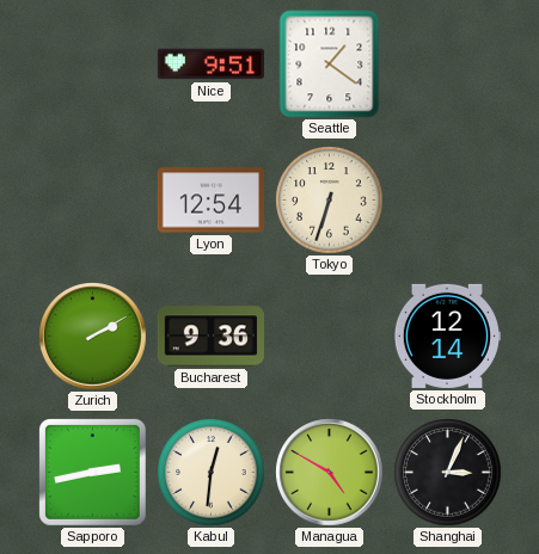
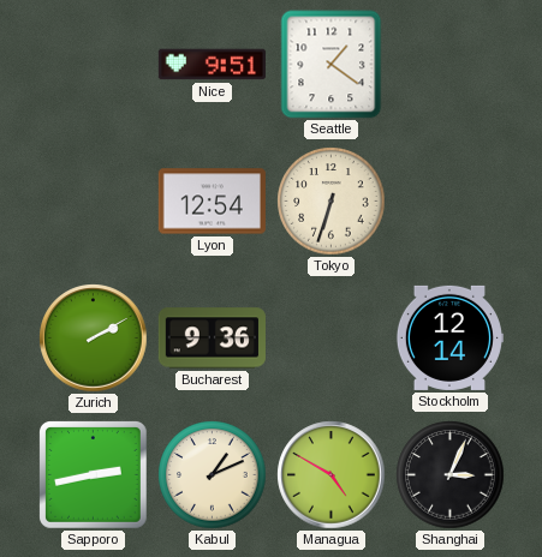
Kabul: 12:31 -> 1:11
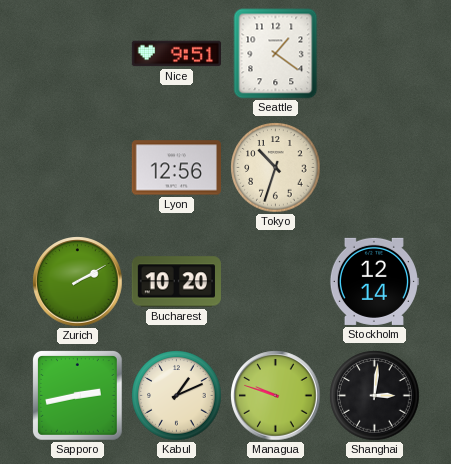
Lyon: 12:54 -> 12:56
Tokyo: 6:33 -> 10:33
Bucharest: 9:36 -> 10:20
Managua: 4:50 -> 9:48
Shanghai: 3:04 -> 3:01
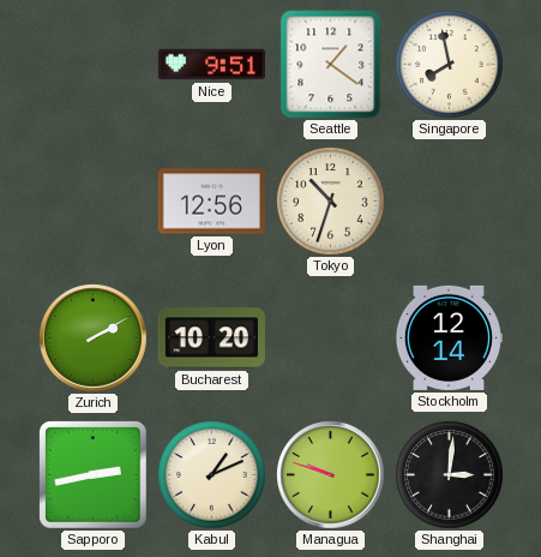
Singapore: none -> 7:58
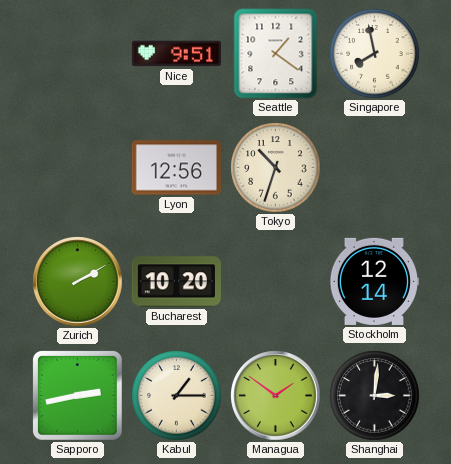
Kabul: 1:11 -> 1:15
Managua: 9:48 -> 1:51
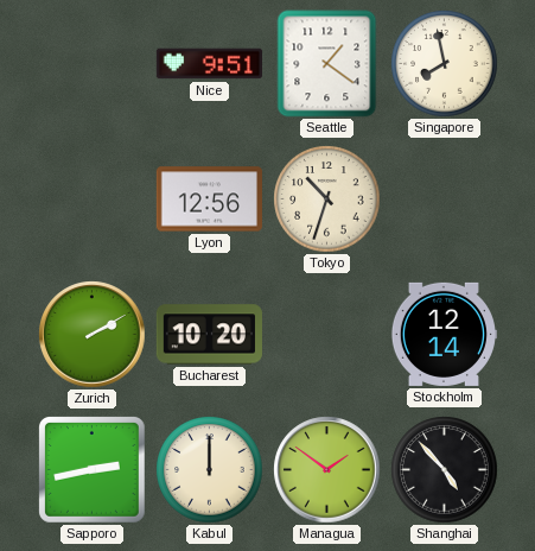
Kabul: 1:15 -> 12:00
Shanghai: 3:01 -> 4:53
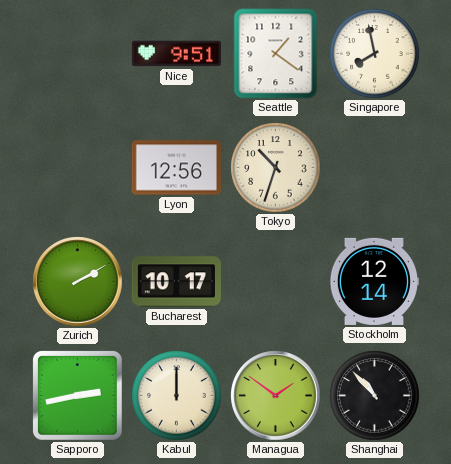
Bucharest: 10:20 -> 10:17
Shanghai: 4:53 -> 10:53
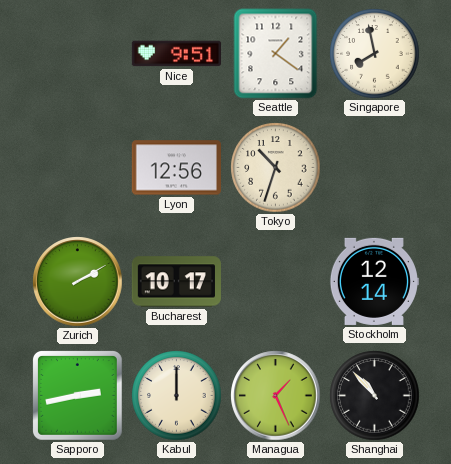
Managua: 1:51 -> 1:26
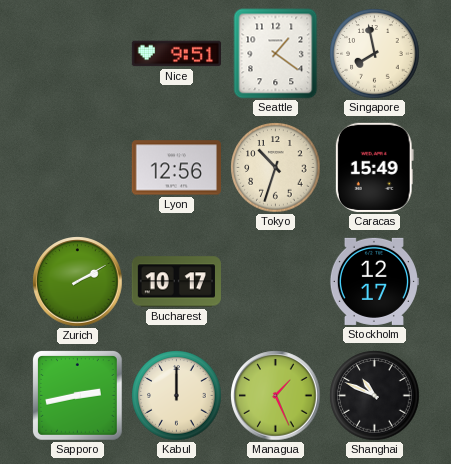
Caracas: none -> 15:49
Stockholm: 12:14 -> 12:17
Shanghai: 10:53 -> 10:49
